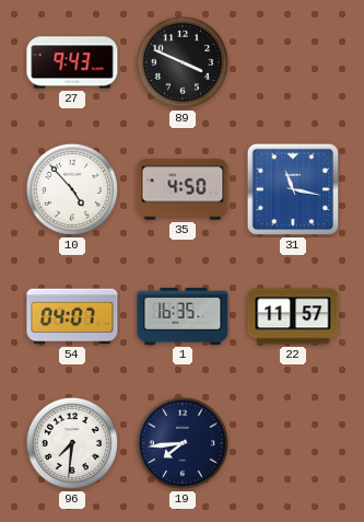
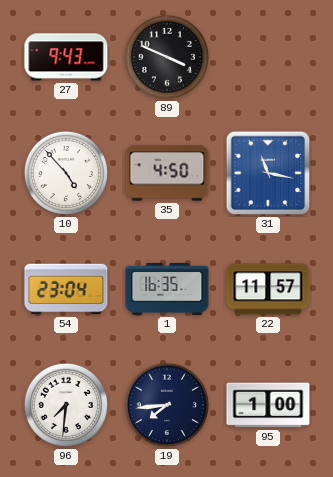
54: 04:07 -> 23:04
95: none -> 1:00
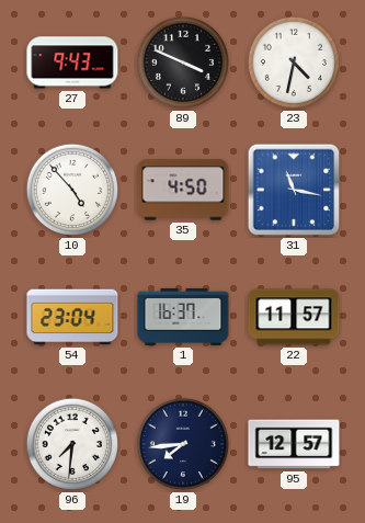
23: none -> 4:32
1: 16:35 -> 16:37
95: 1:00 -> 12:57
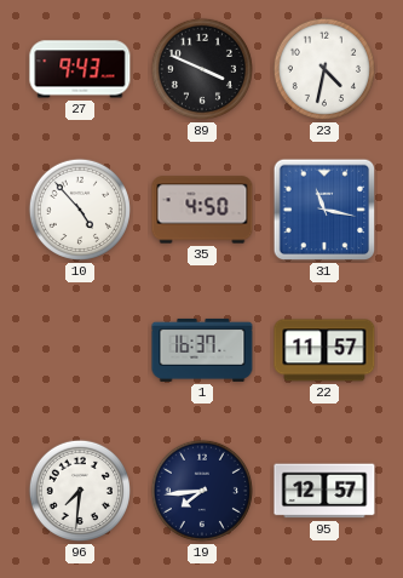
54: 23:04 -> none
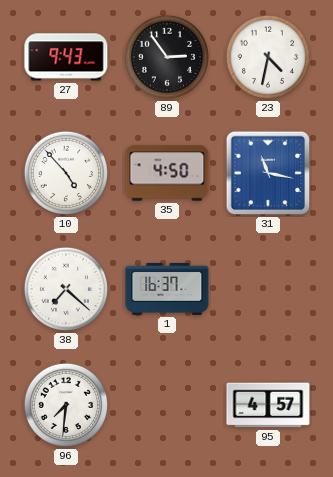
89: 3:49 -> 2:54
38: none -> 7:22
22: 11:57 -> none
19: 7:44 -> none
95: 12:57 -> 4:57
